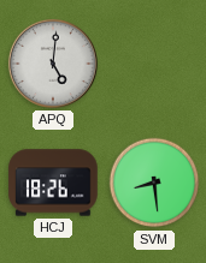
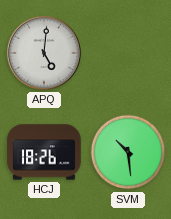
SVM: 8:29 -> 10:29
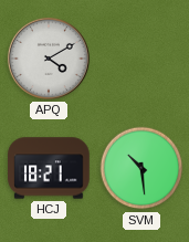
APQ: 5:01 -> 4:10
HCJ: 18:26 -> 18:21
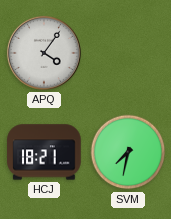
APQ: 4:10 -> 4:06
SVM: 10:29 -> 7:32
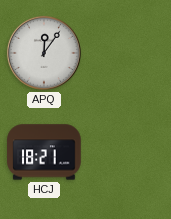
APQ: 4:06 -> 12:06
SVM: 7:32 -> none
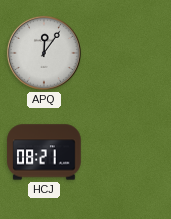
HCJ: 18:21 -> 08:21
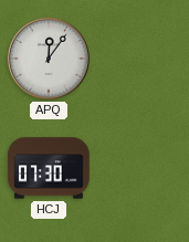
HCJ: 08:21 -> 07:30
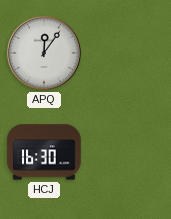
HCJ: 07:30 -> 16:30
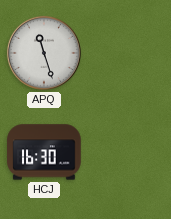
APQ: 12:06 -> 11:27
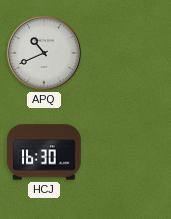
APQ: 11:27 -> 10:41
